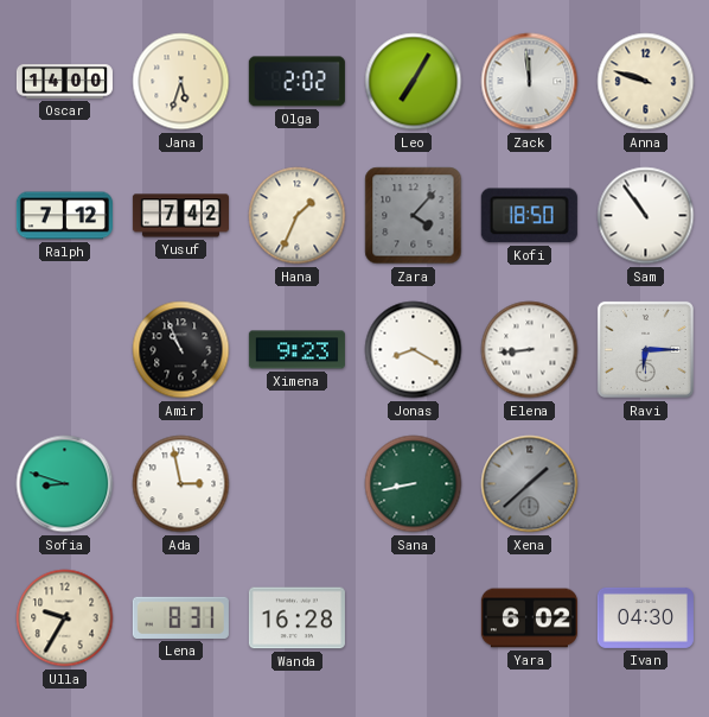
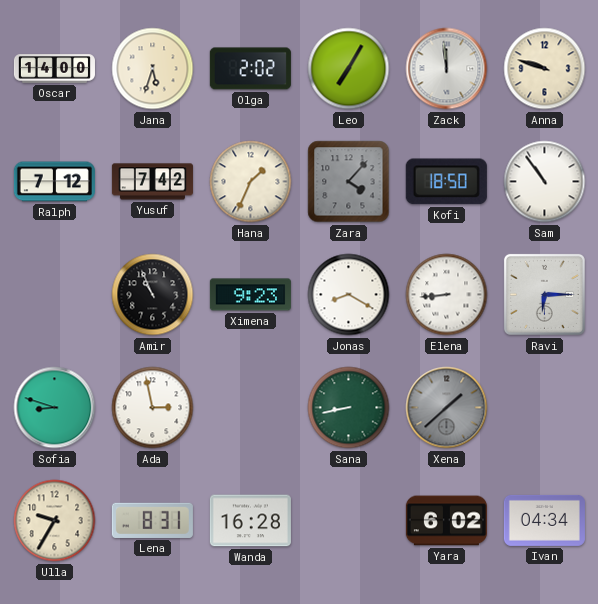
Ivan: 04:30 -> 04:34
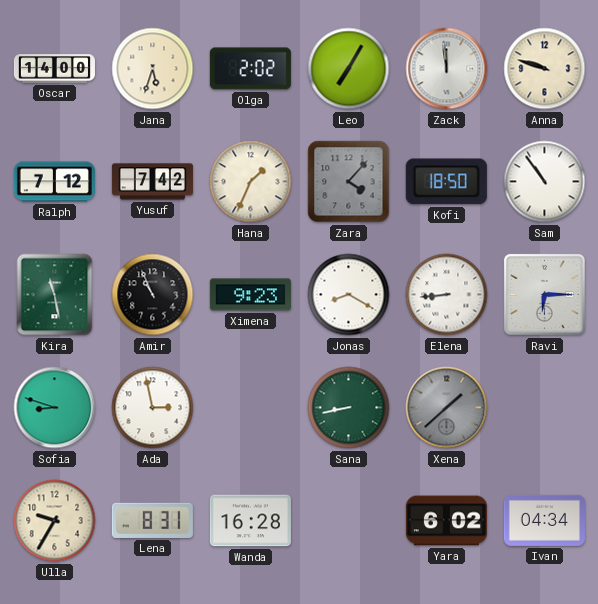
Kira: none -> 11:28
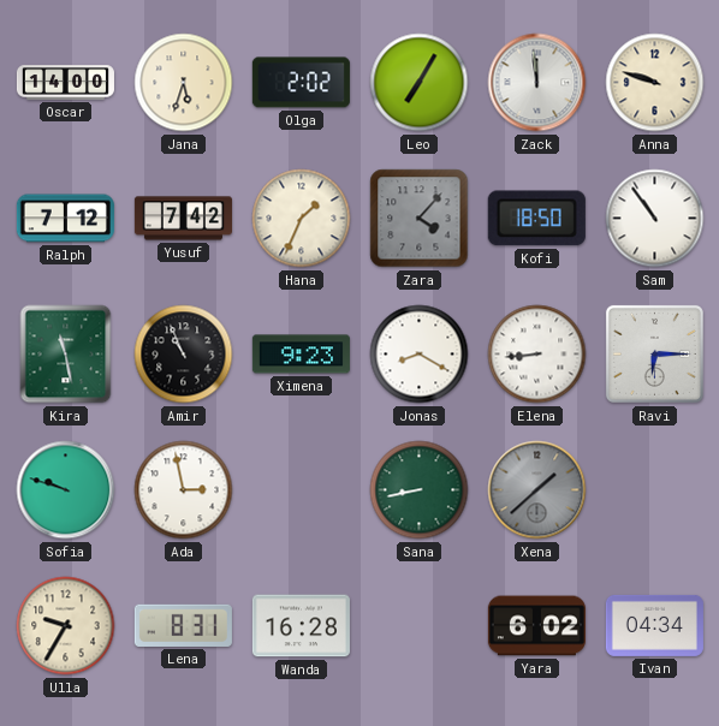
Sofia: 8:48 -> 9:48
